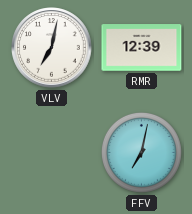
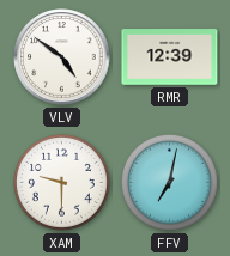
VLV: 7:02 -> 4:51
XAM: none -> 9:30
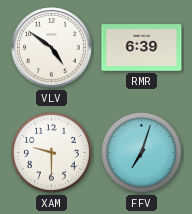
RMR: 12:39 -> 6:39
FFV: 7:02 -> 7:03
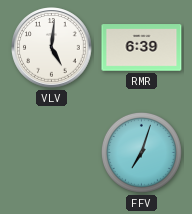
VLV: 4:51 -> 5:01
XAM: 9:30 -> none
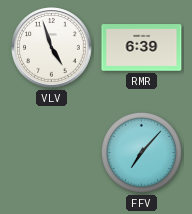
VLV: 5:01 -> 4:57
FFV: 7:03 -> 7:07
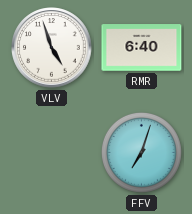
RMR: 6:39 -> 6:40
FFV: 7:07 -> 7:03
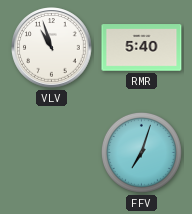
VLV: 4:57 -> 10:57
RMR: 6:40 -> 5:40
